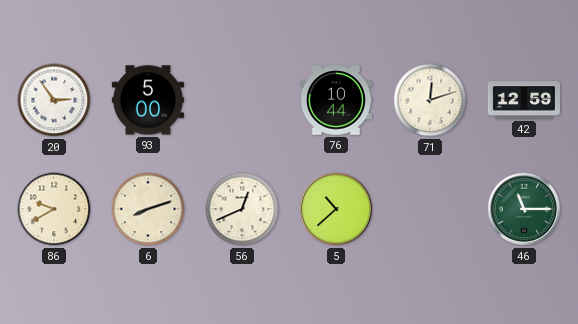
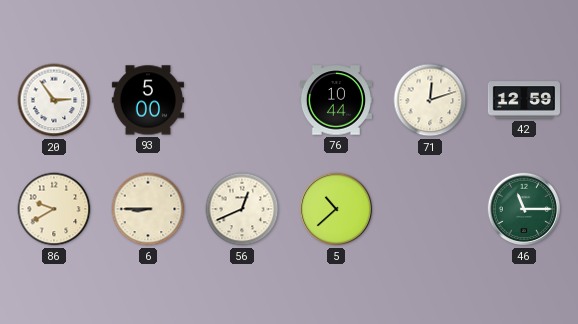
6: 8:12 -> 8:45
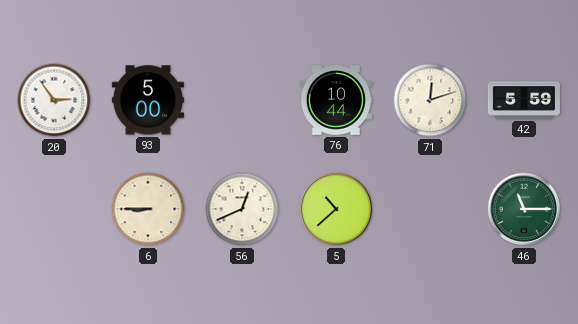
42: 12:59 -> 5:59
86: 9:40 -> none
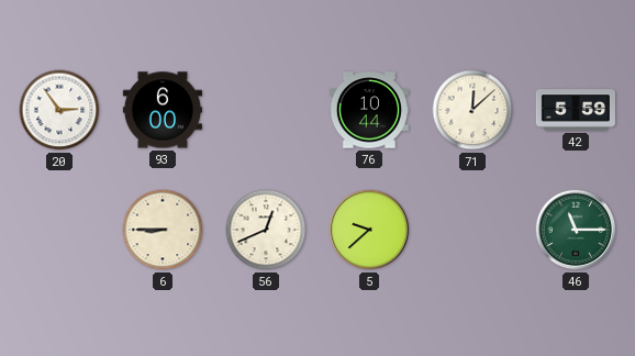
93: 5:00 -> 6:00
71: 12:12 -> 12:08
5: 10:38 -> 9:38
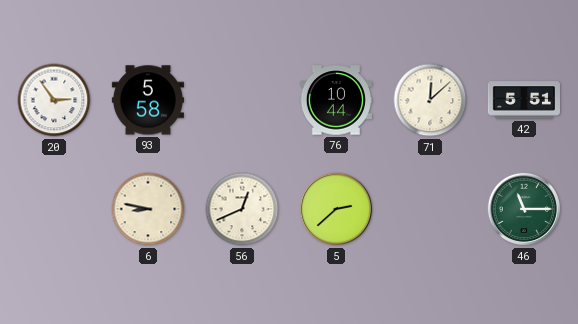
93: 6:00 -> 5:58
42: 5:59 -> 5:51
6: 8:45 -> 8:47
5: 9:38 -> 2:38
